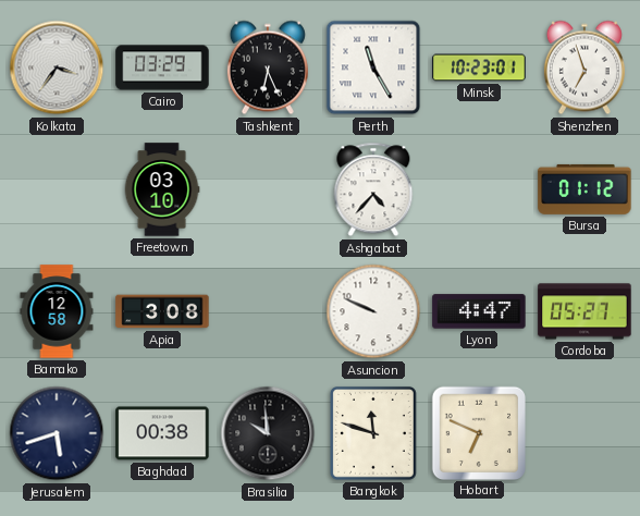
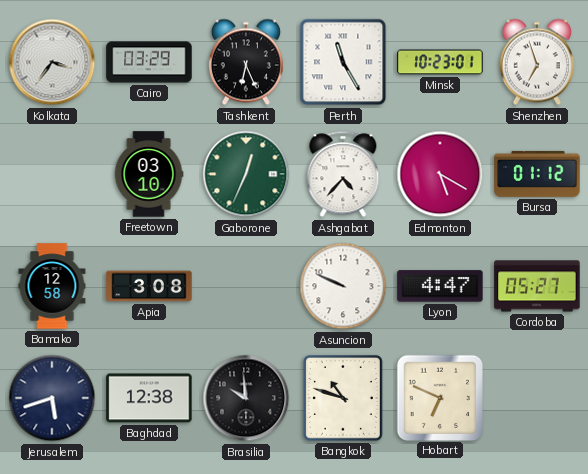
Gaborone: none -> 12:34
Edmonton: none -> 5:20
Baghdad: 00:38 -> 12:38
Bangkok: 11:48 -> 10:48
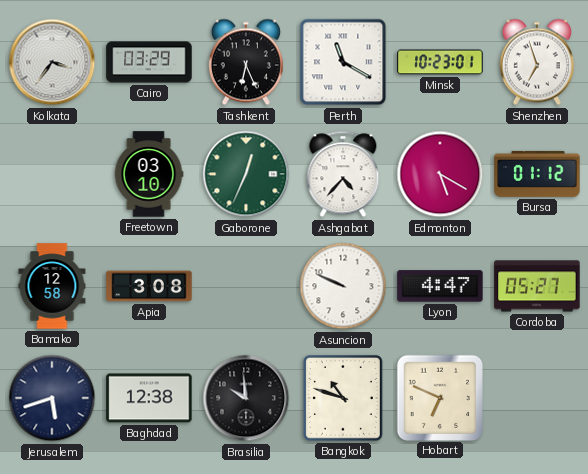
Perth: 11:25 -> 11:20
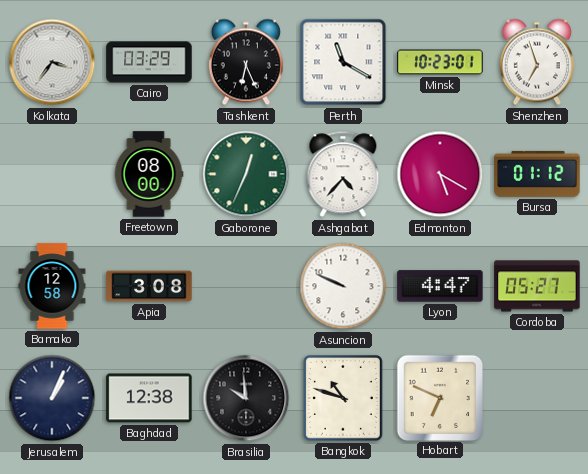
Freetown: 03:10 -> 08:00
Jerusalem: 5:42 -> 1:04
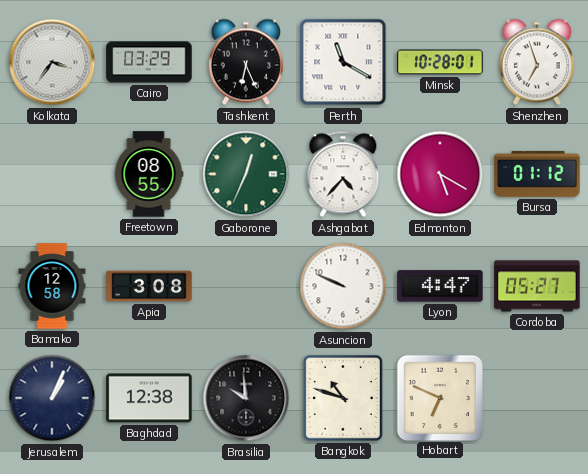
Minsk: 10:23 -> 10:28
Freetown: 08:00 -> 08:55
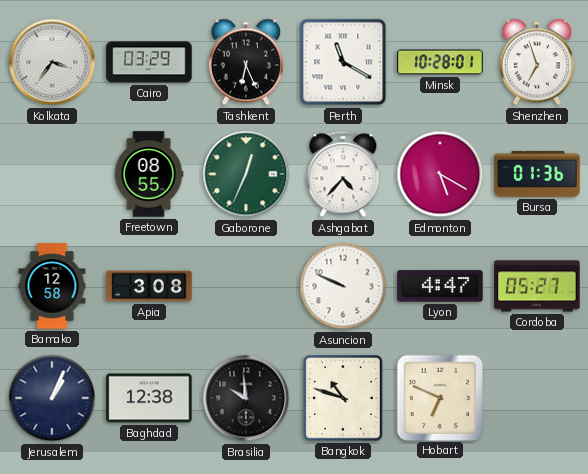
Bursa: 01:12 -> 01:36
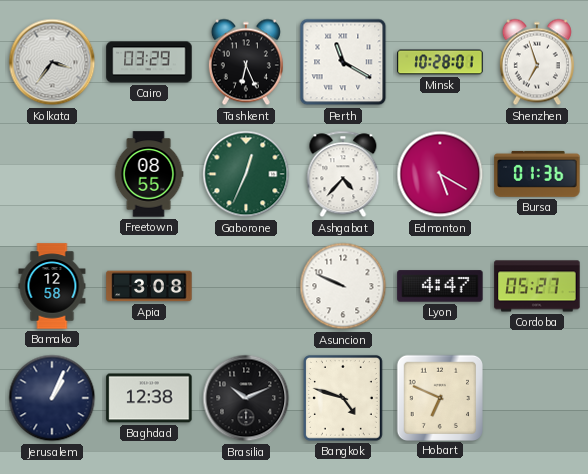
Brasilia: 9:59 -> 10:11
Bangkok: 10:48 -> 4:48
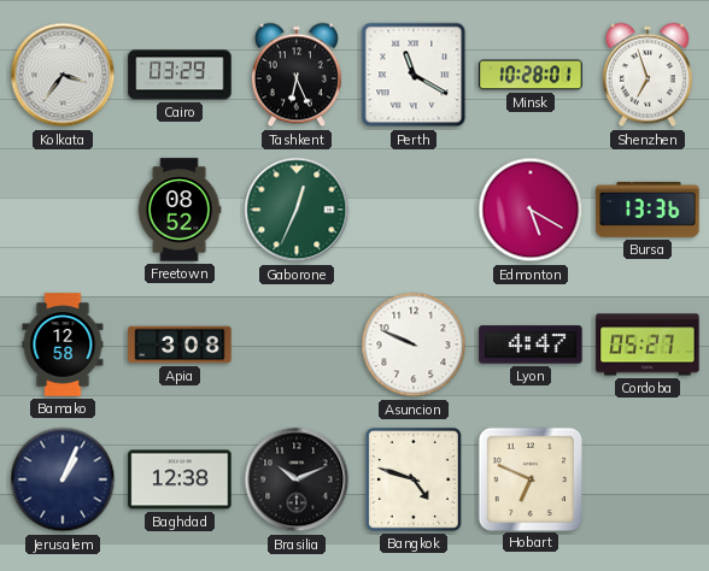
Freetown: 08:55 -> 08:52
Ashgabat: 4:37 -> none
Bursa: 01:36 -> 13:36
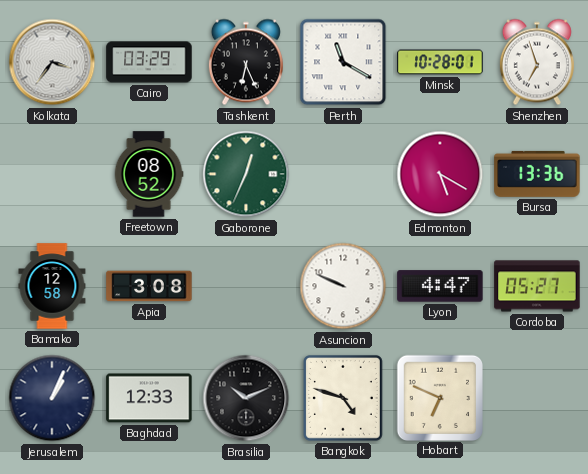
Baghdad: 12:38 -> 12:33
